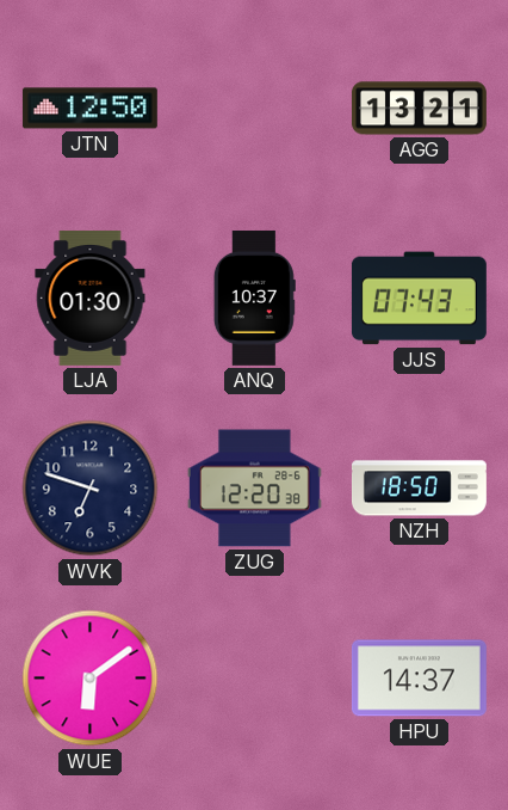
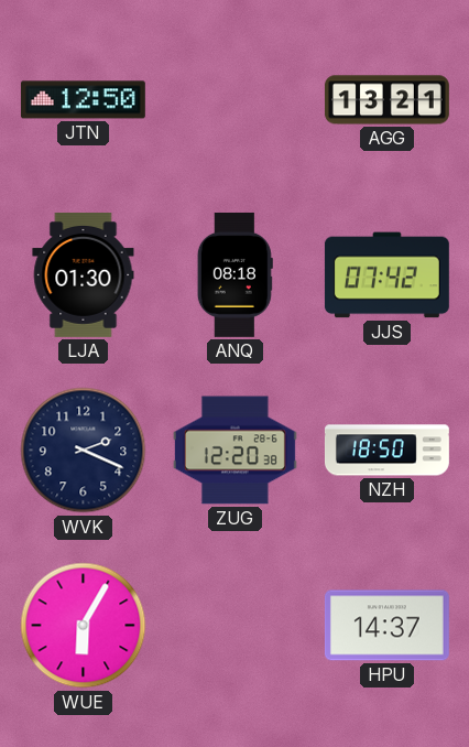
ANQ: 10:37 -> 08:18
JJS: 07:43 -> 07:42
WVK: 6:48 -> 2:19
WUE: 6:09 -> 6:05
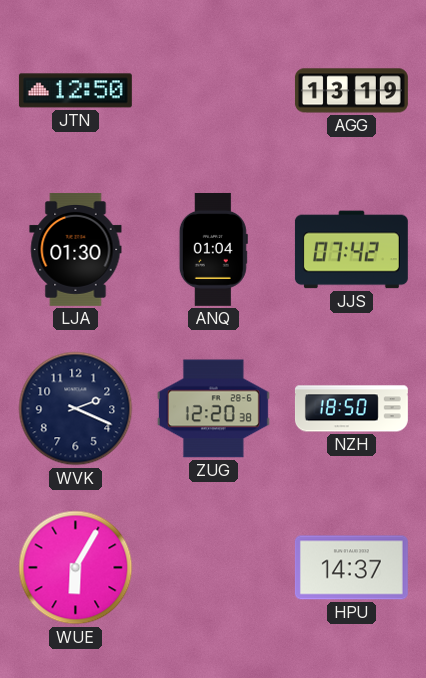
AGG: 13:21 -> 13:19
ANQ: 08:18 -> 01:04
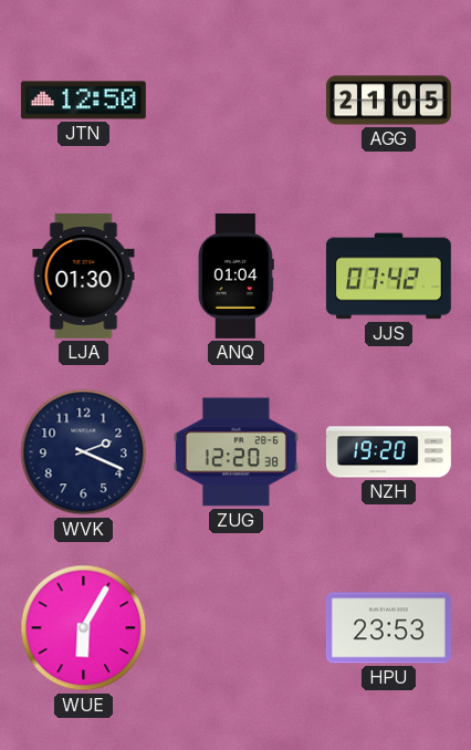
AGG: 13:19 -> 21:05
NZH: 18:50 -> 19:20
HPU: 14:37 -> 23:53
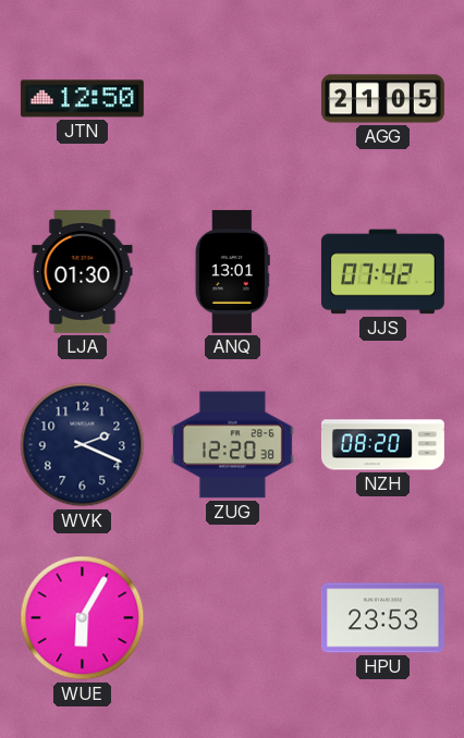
ANQ: 01:04 -> 13:01
NZH: 19:20 -> 08:20
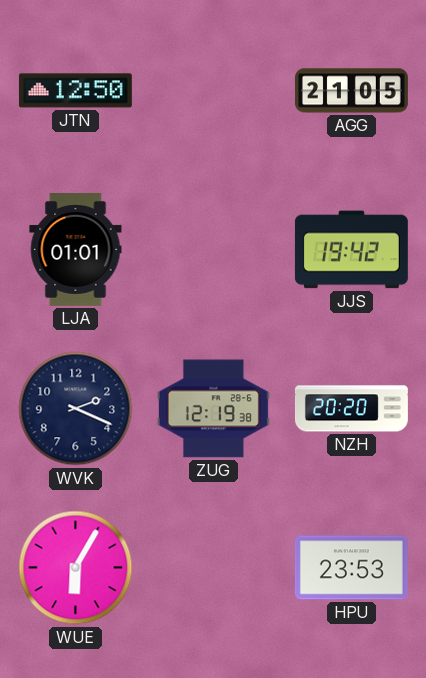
LJA: 01:30 -> 01:01
ANQ: 13:01 -> none
JJS: 07:42 -> 19:42
ZUG: 12:20 -> 12:19
NZH: 08:20 -> 20:20
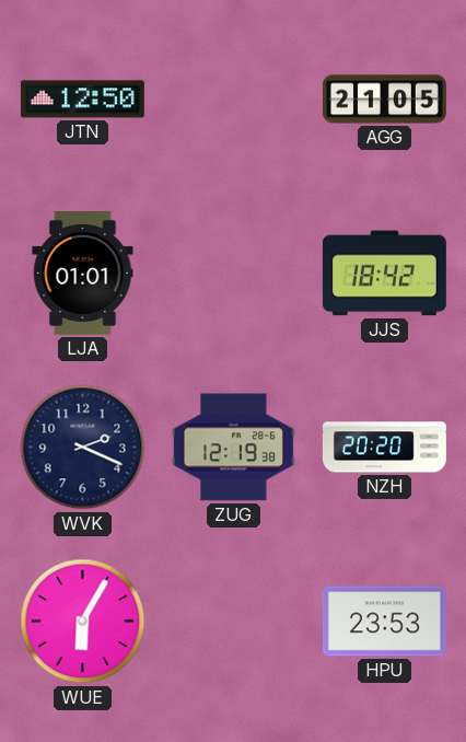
JJS: 19:42 -> 18:42
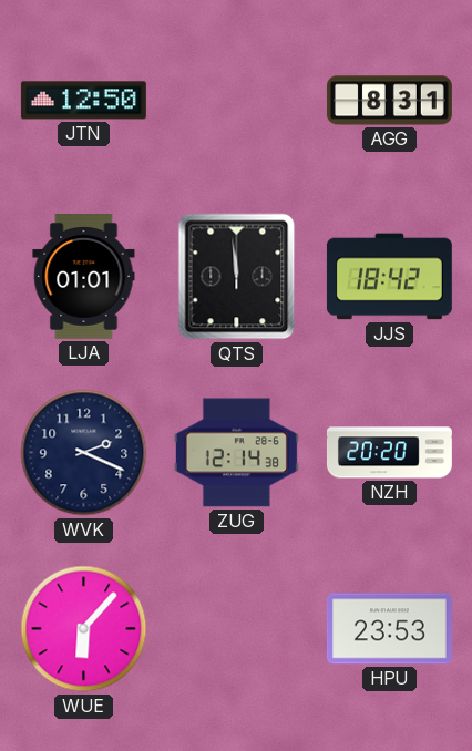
AGG: 21:05 -> 8:31
QTS: none -> 11:59
ZUG: 12:19 -> 12:14
WUE: 6:05 -> 6:07
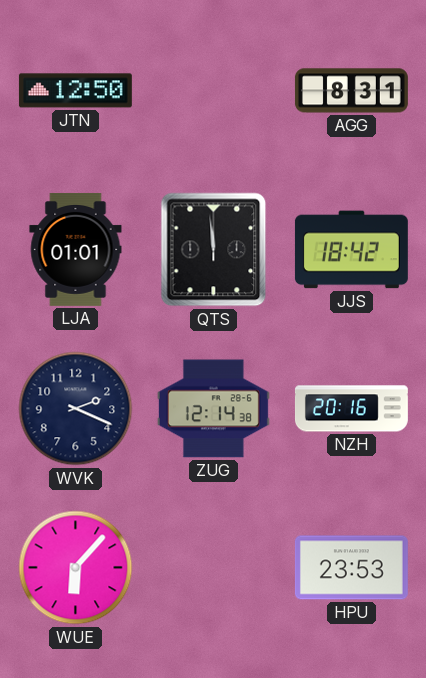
NZH: 20:20 -> 20:16
